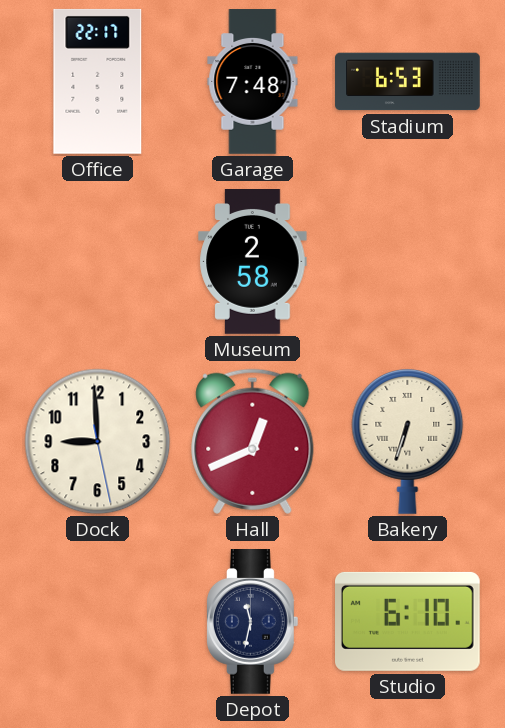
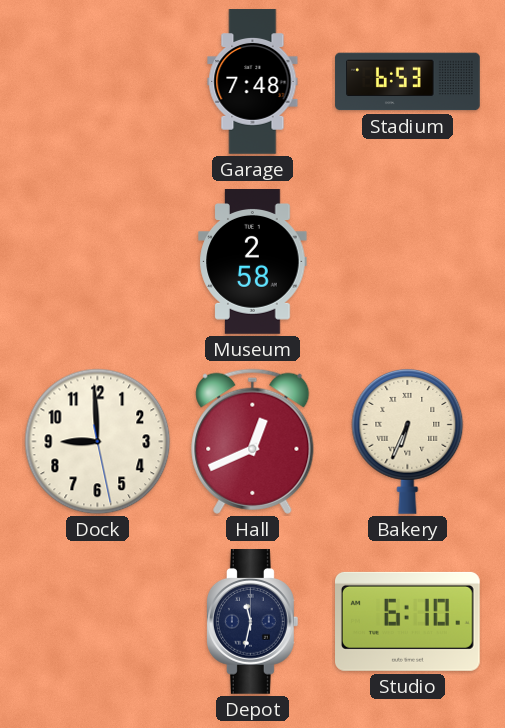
Office: 22:17 -> none
Bakery: 6:33 -> 6:34
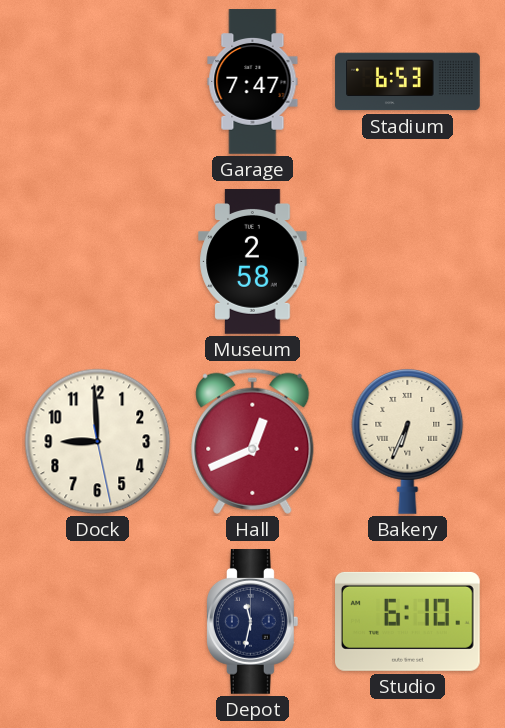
Garage: 7:48 -> 7:47
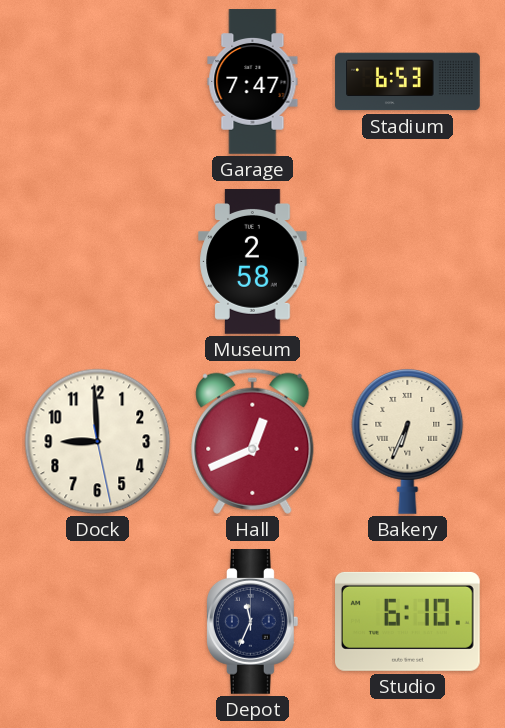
Depot: 11:32 -> 11:34
